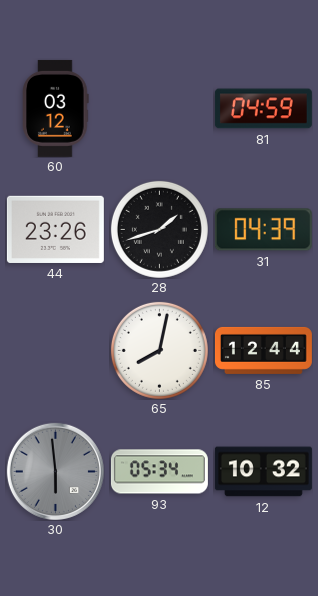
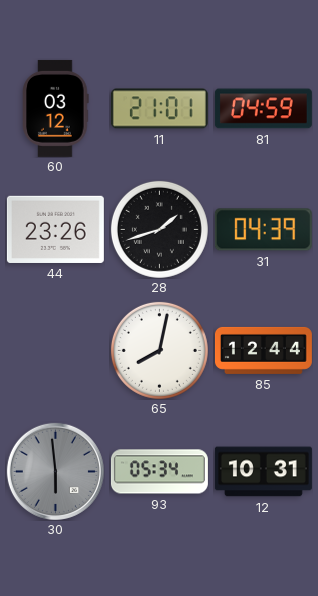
11: none -> 21:01
12: 10:32 -> 10:31
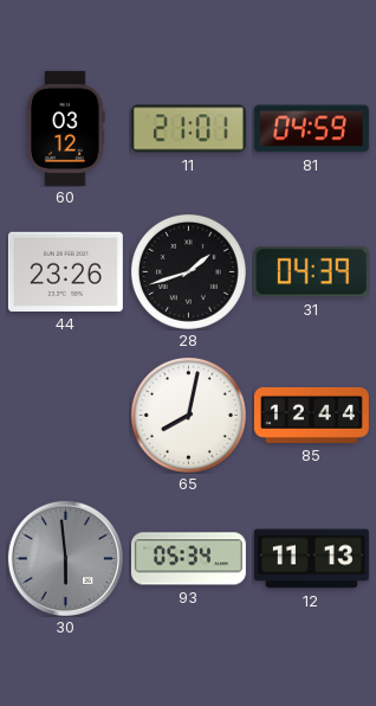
12: 10:31 -> 11:13
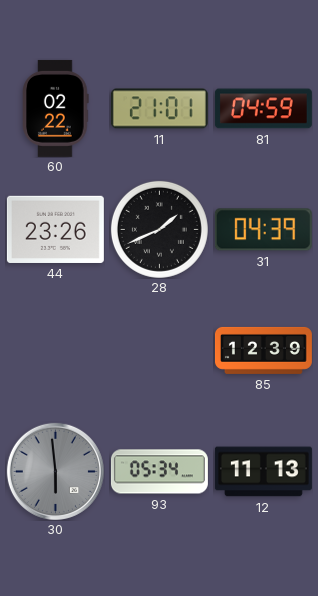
60: 03:12 -> 02:22
28: 1:42 -> 1:41
65: 8:02 -> none
85: 12:44 -> 12:39
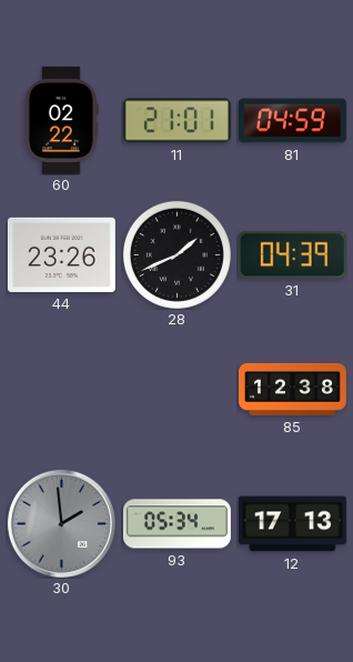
85: 12:39 -> 12:38
30: 5:59 -> 1:59
12: 11:13 -> 17:13
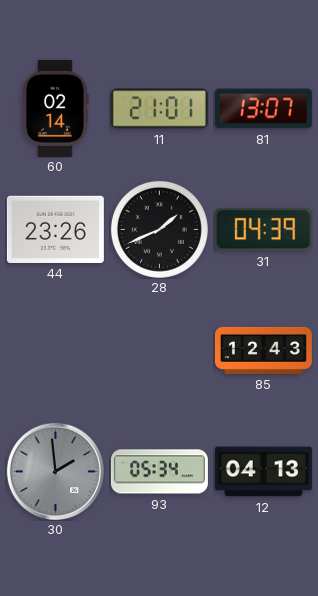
60: 02:22 -> 02:14
81: 04:59 -> 13:07
85: 12:38 -> 12:43
12: 17:13 -> 04:13
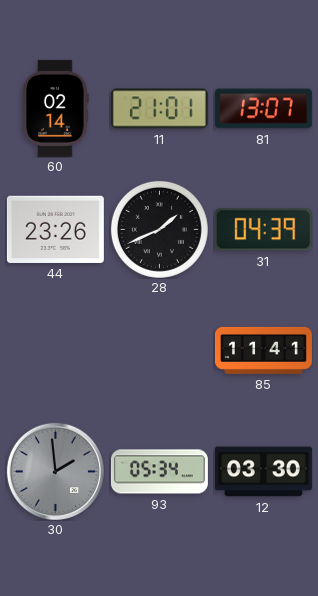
85: 12:43 -> 11:41
12: 04:13 -> 03:30
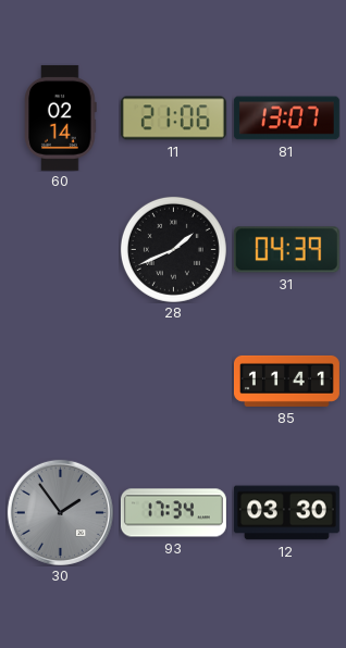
11: 21:01 -> 21:06
44: 23:26 -> none
30: 1:59 -> 1:54
93: 05:34 -> 17:34
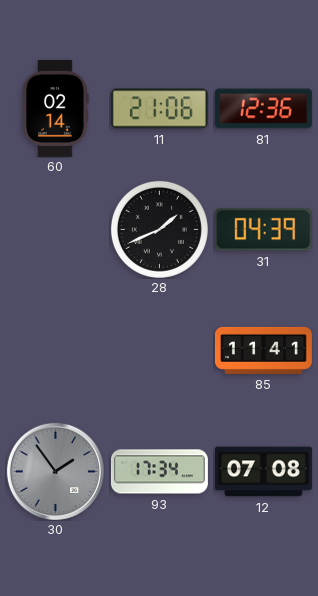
81: 13:07 -> 12:36
12: 03:30 -> 07:08
